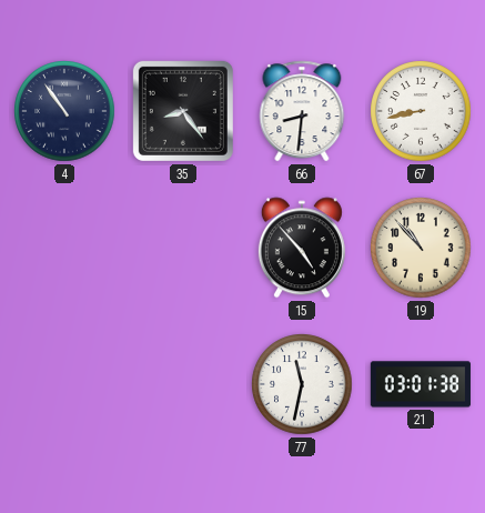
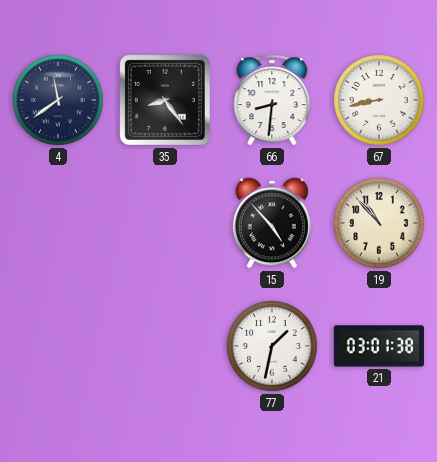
4: 10:54 -> 11:39
77: 11:32 -> 1:32
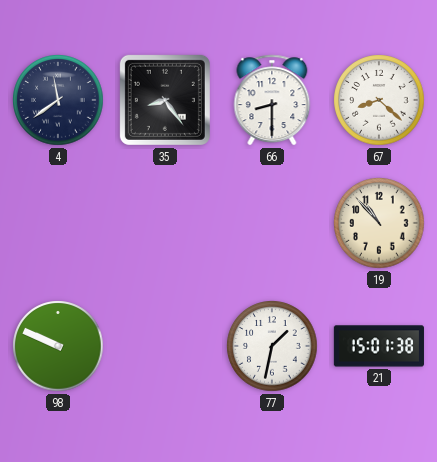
66: 8:31 -> 8:30
67: 8:43 -> 8:22
15: 4:53 -> none
98: none -> 9:49
21: 03:01 -> 15:01
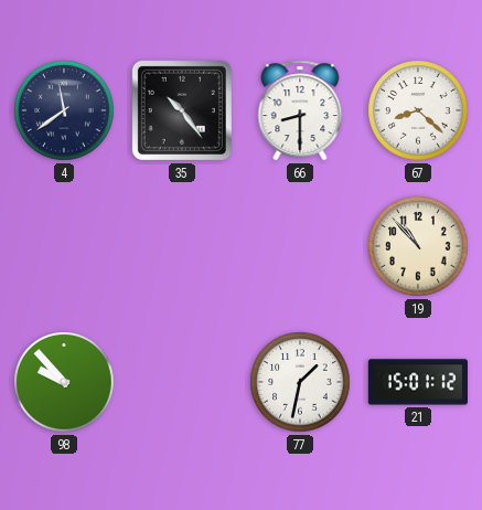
35: 8:24 -> 10:24
98: 9:49 -> 9:53
21: 15:01:38 -> 15:01:12
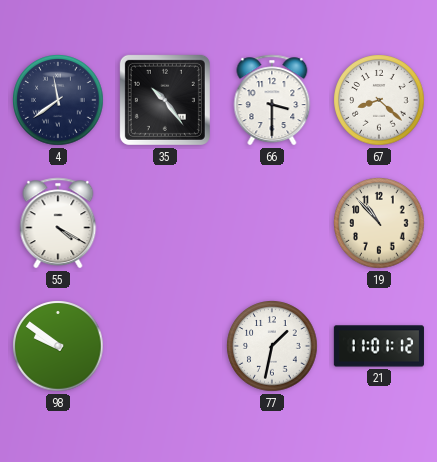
66: 8:30 -> 3:30
55: none -> 4:20
98: 9:53 -> 9:51
21: 15:01 -> 11:01
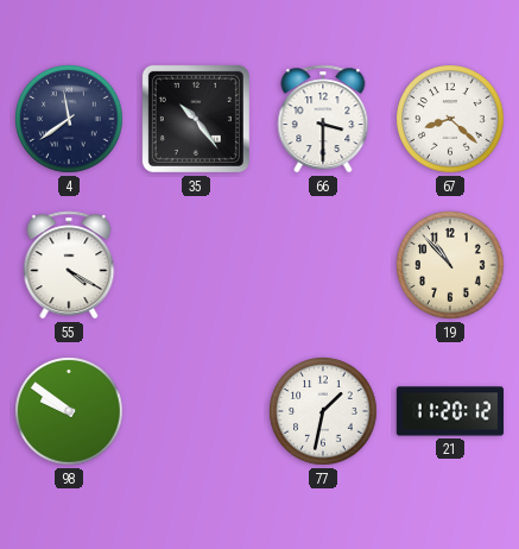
21: 11:01 -> 11:20
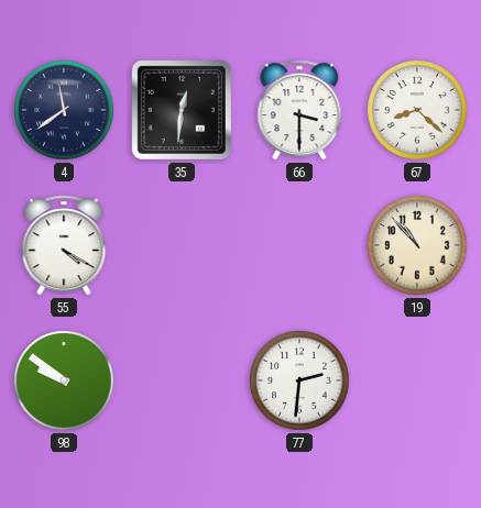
35: 10:24 -> 12:31
77: 1:32 -> 2:31
21: 11:20 -> none
